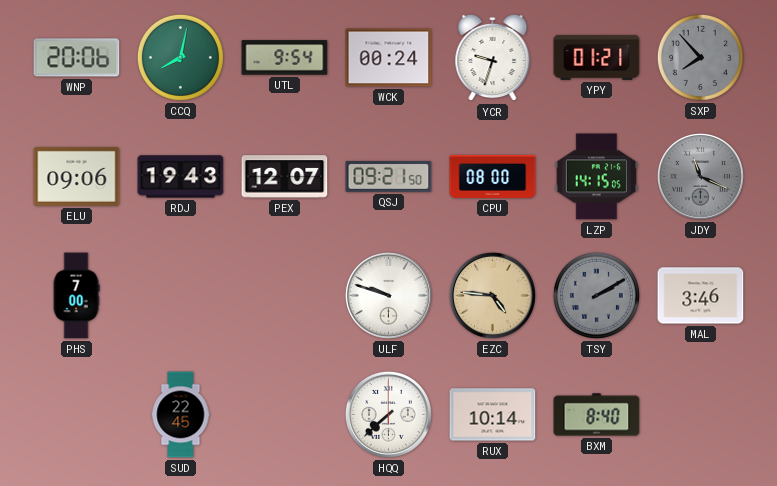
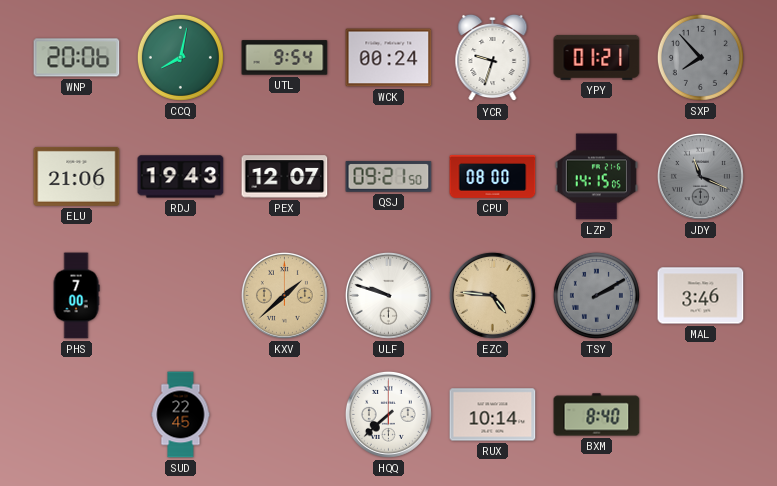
ELU: 09:06 -> 21:06
KXV: none -> 1:38
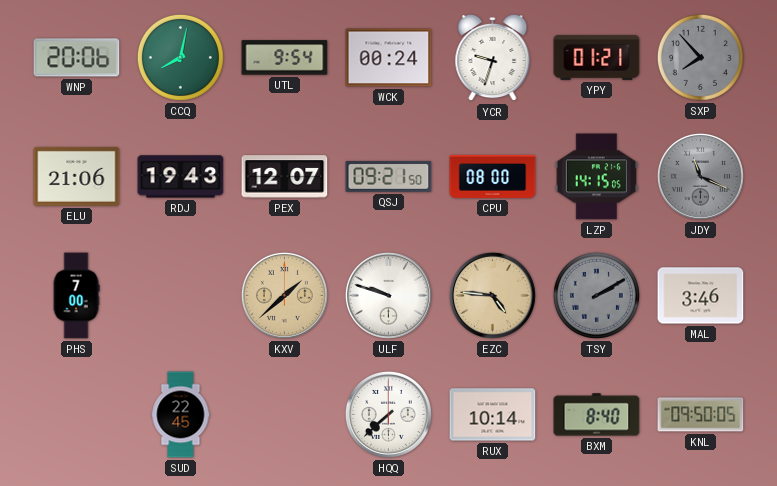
KNL: none -> 09:50
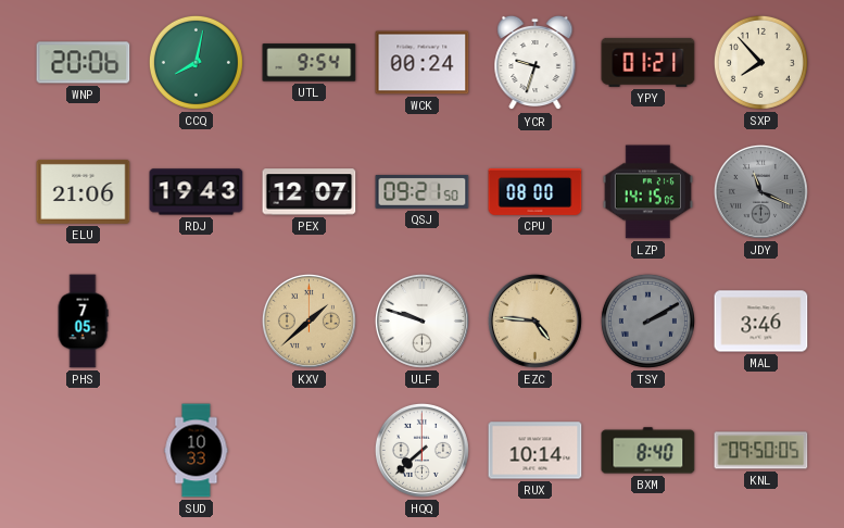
SXP dial: grey -> cream
PHS: 7:00 -> 7:05
SUD: 22:45 -> 10:33
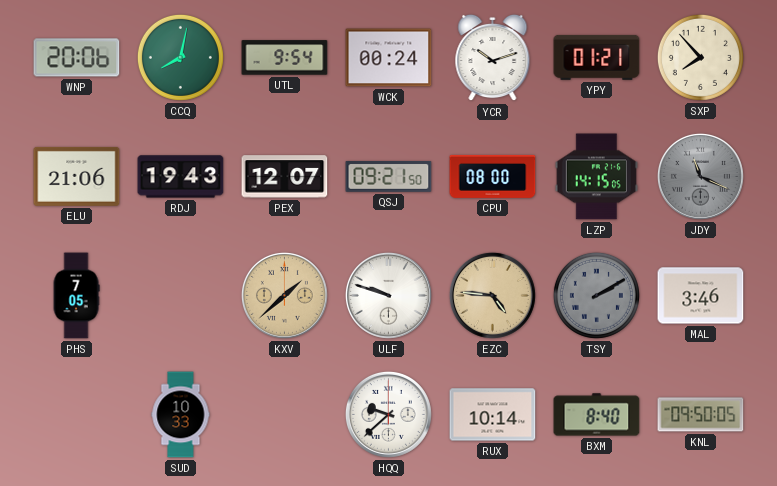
YCR: 9:33 -> 10:12
HQQ: 7:38 -> 9:38
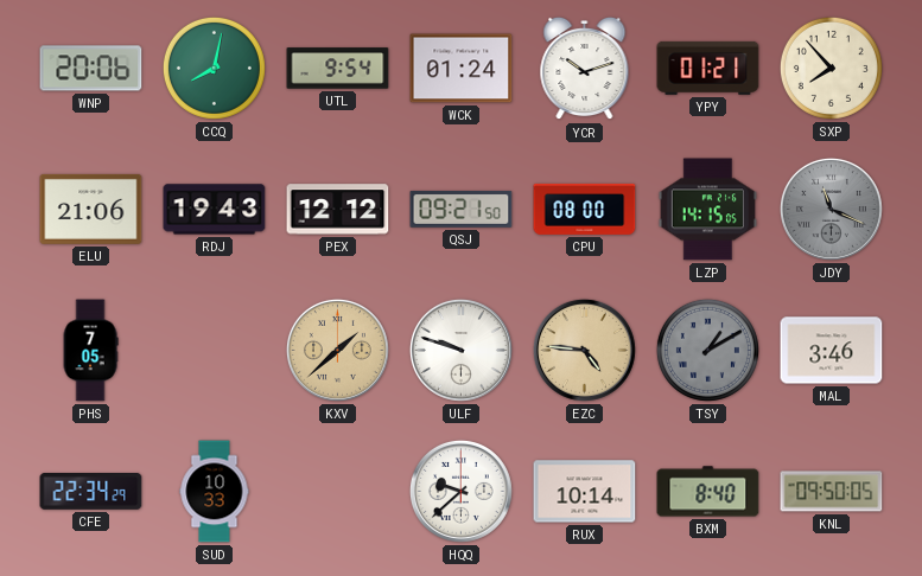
WCK: 00:24 -> 01:24
PEX: 12:07 -> 12:12
TSY: 2:10 -> 1:10
CFE: none -> 22:34
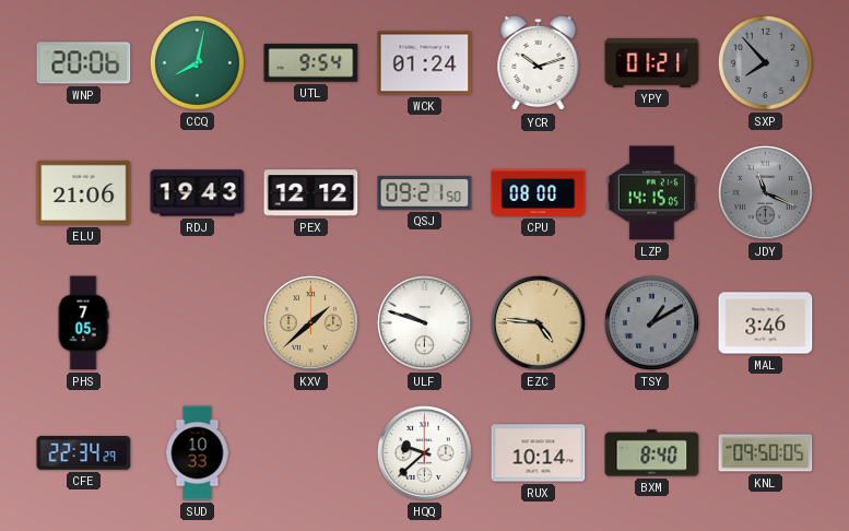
SXP dial: cream -> grey
